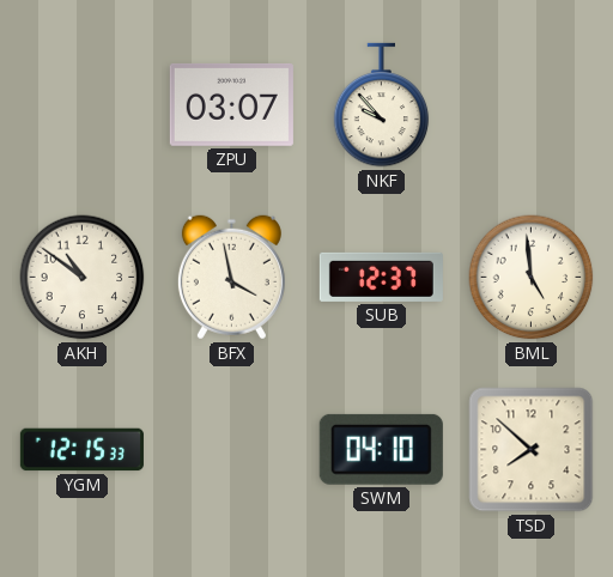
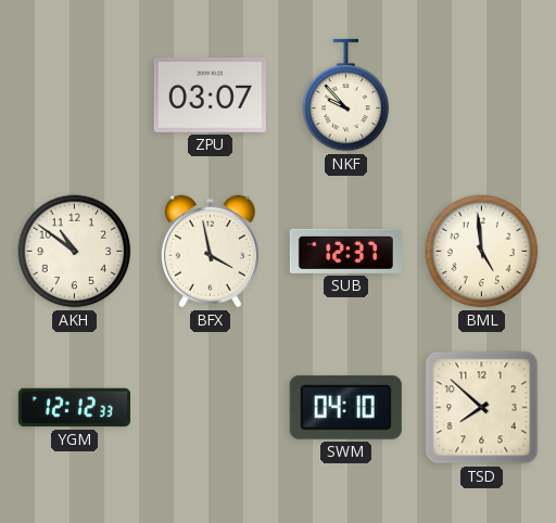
YGM: 12:15 -> 12:12
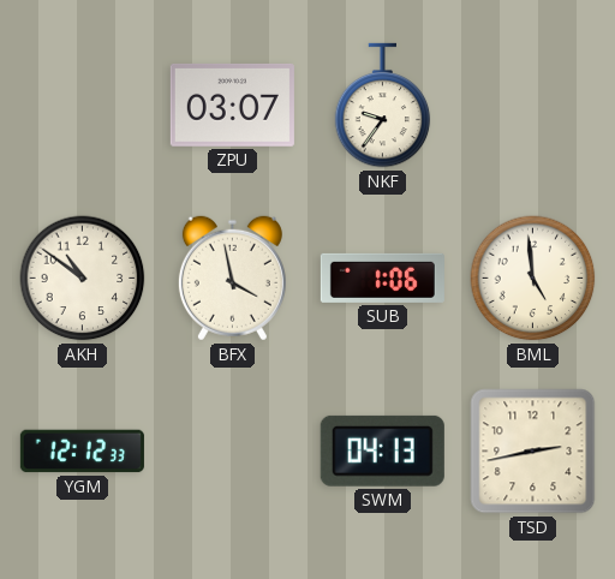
NKF: 9:53 -> 9:36
SUB: 12:37 -> 1:06
SWM: 04:10 -> 04:13
TSD: 7:52 -> 2:43
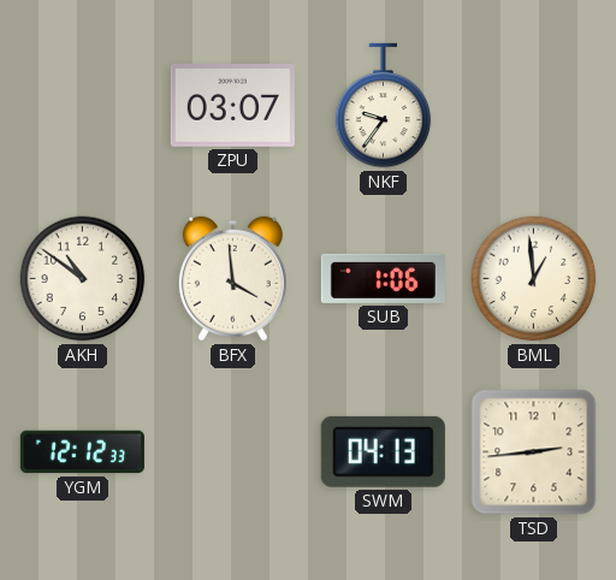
BFX: 3:58 -> 3:59
BML: 4:59 -> 12:59
TSD: 2:43 -> 2:44
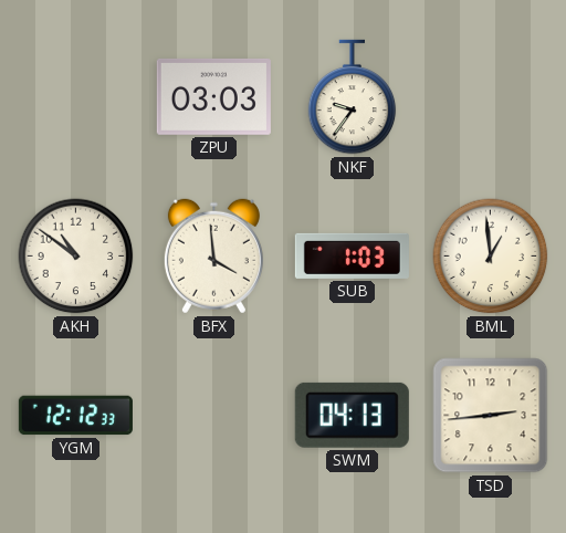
ZPU: 03:07 -> 03:03
SUB: 1:06 -> 1:03
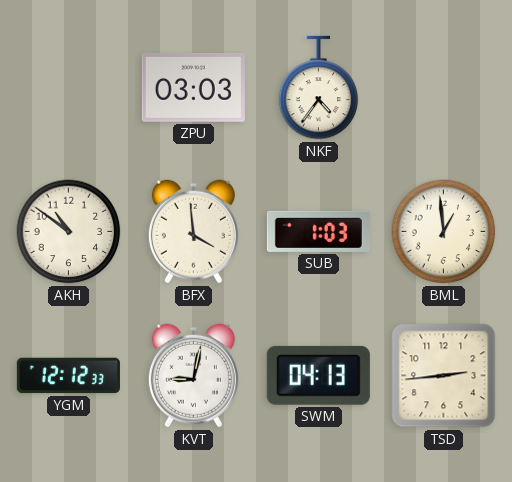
NKF: 9:36 -> 4:36
KVT: none -> 9:02
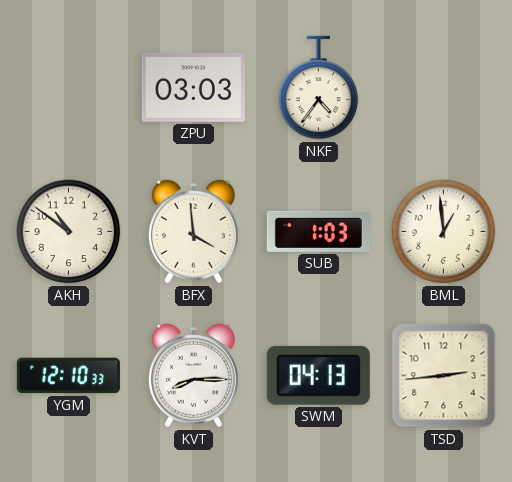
YGM: 12:12 -> 12:10
KVT: 9:02 -> 8:15
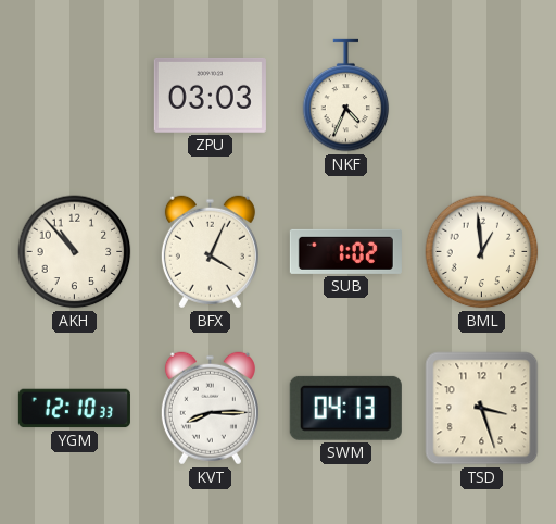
NKF: 4:36 -> 4:34
AKH: 10:51 -> 10:53
BFX: 3:59 -> 4:04
SUB: 1:03 -> 1:02
TSD: 2:44 -> 3:27
